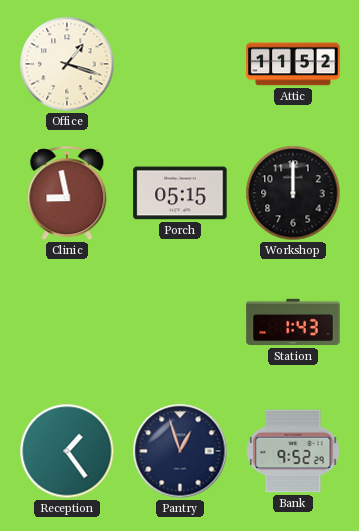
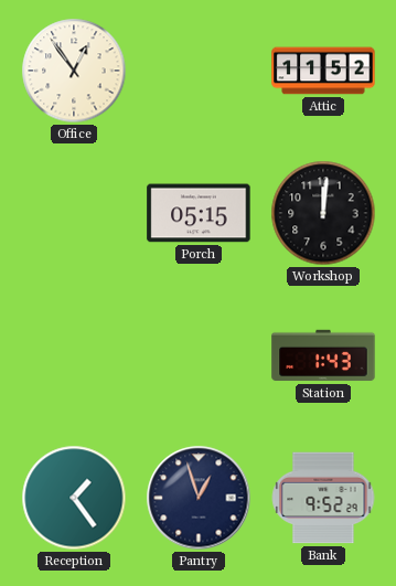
Office: 1:18 -> 12:54
Clinic: 8:58 -> none
Workshop: 12:00 -> 12:01
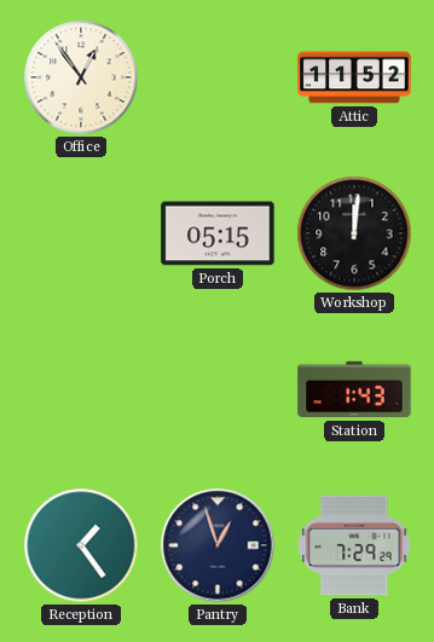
Bank: 9:52 -> 7:29
